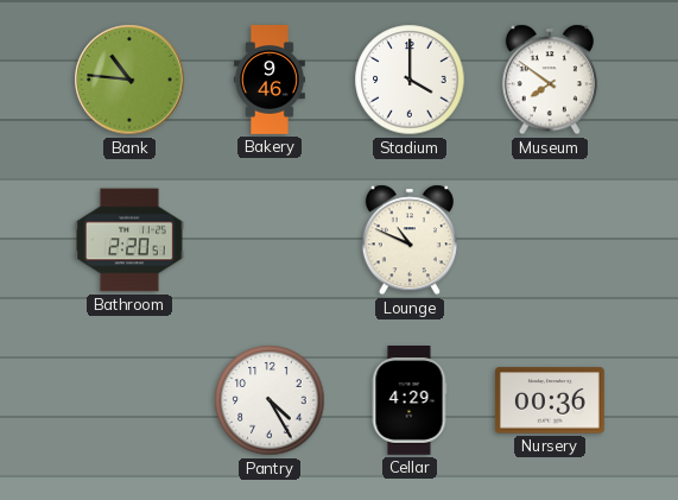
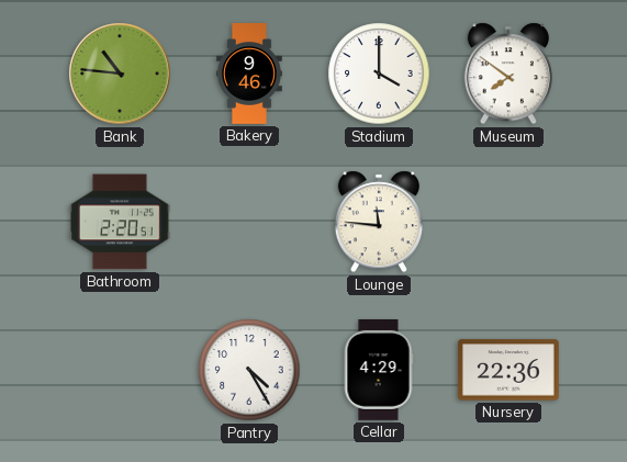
Lounge: 10:49 -> 11:46
Nursery: 00:36 -> 22:36
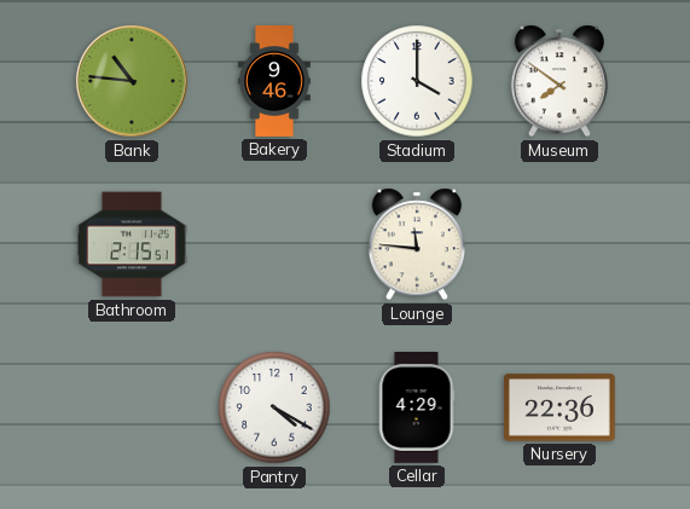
Bathroom: 2:20 -> 2:15
Pantry: 4:25 -> 4:20
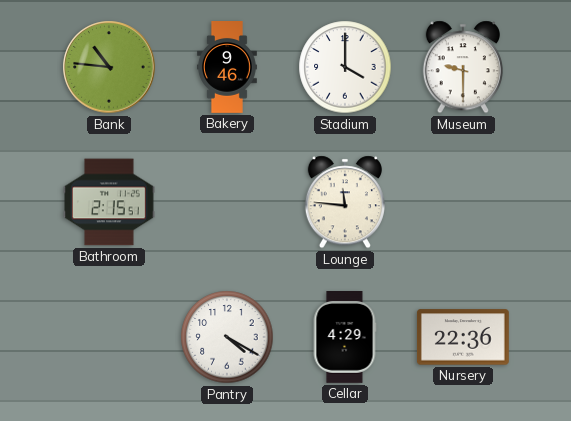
Museum: 7:51 -> 9:30
